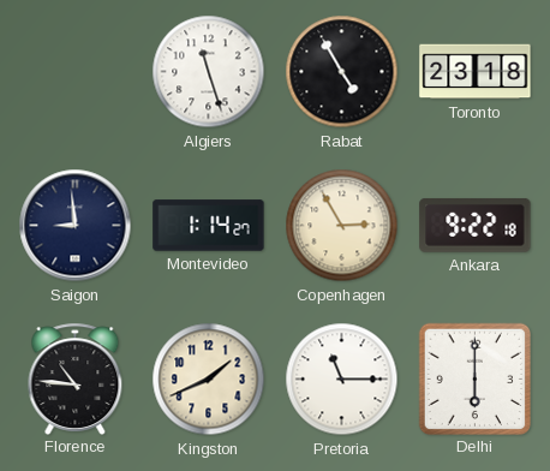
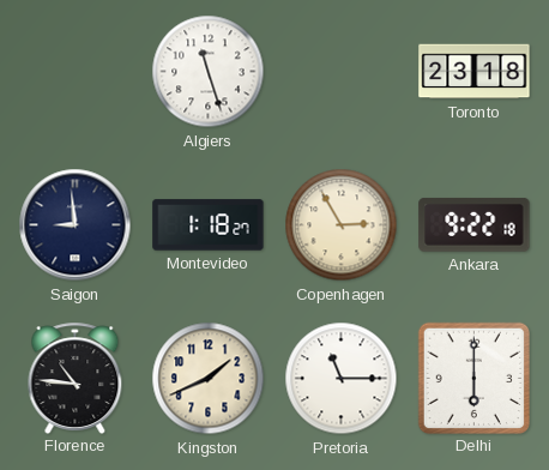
Rabat: 4:55 -> none
Montevideo: 1:14 -> 1:18
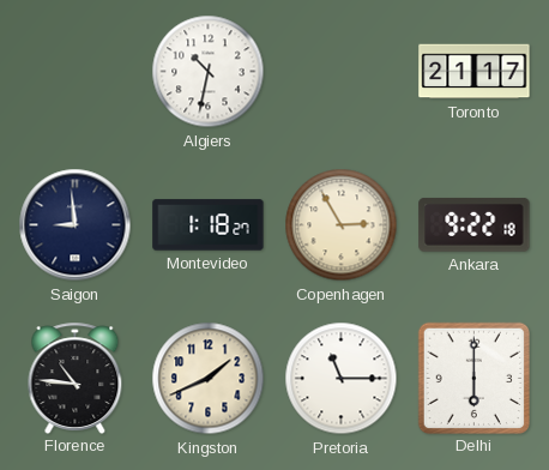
Algiers: 11:27 -> 10:32
Toronto: 23:18 -> 21:17
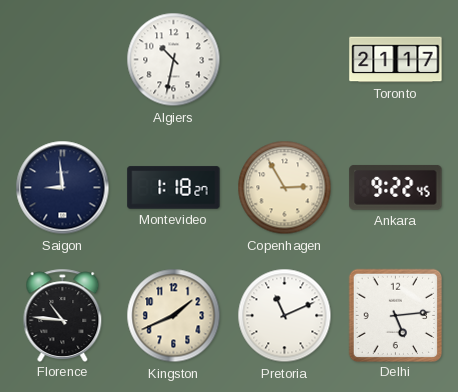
Ankara: 9:22:18 -> 9:22:45
Pretoria: 11:15 -> 11:11
Delhi: 6:00 -> 5:14
